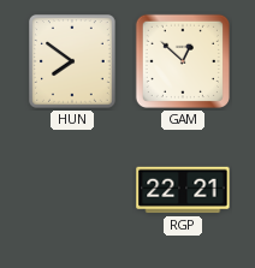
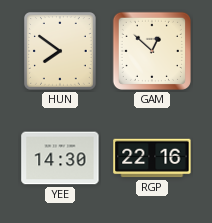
YEE: none -> 14:30
RGP: 22:21 -> 22:16
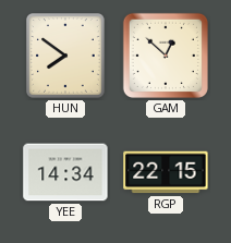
YEE: 14:30 -> 14:34
RGP: 22:16 -> 22:15
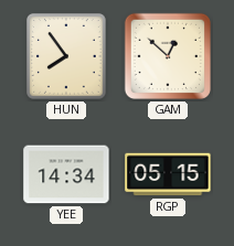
HUN: 7:51 -> 7:54
RGP: 22:15 -> 05:15
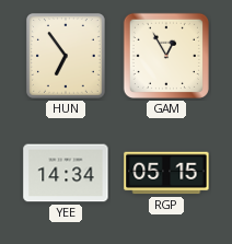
HUN: 7:54 -> 6:54
GAM: 12:52 -> 12:55
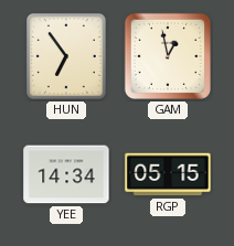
GAM: 12:55 -> 12:58
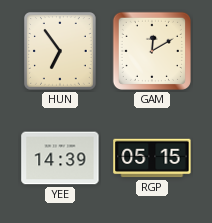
GAM: 12:58 -> 12:10
YEE: 14:34 -> 14:39
